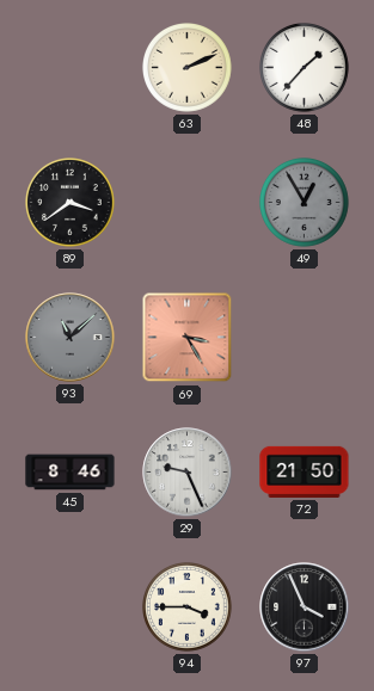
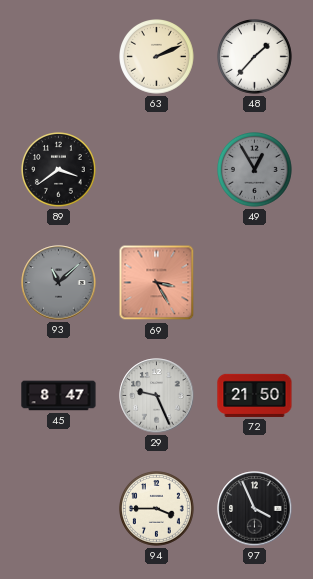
45: 8:46 -> 8:47
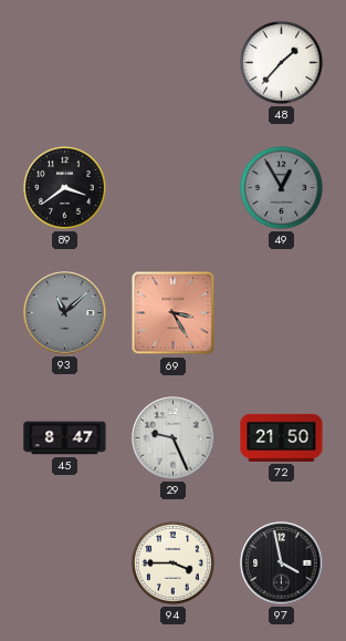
63: 2:11 -> none
97: 3:56 -> 3:58
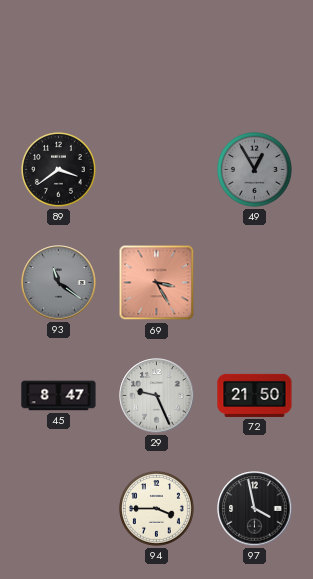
48: 1:37 -> none
93: 11:08 -> 11:21
